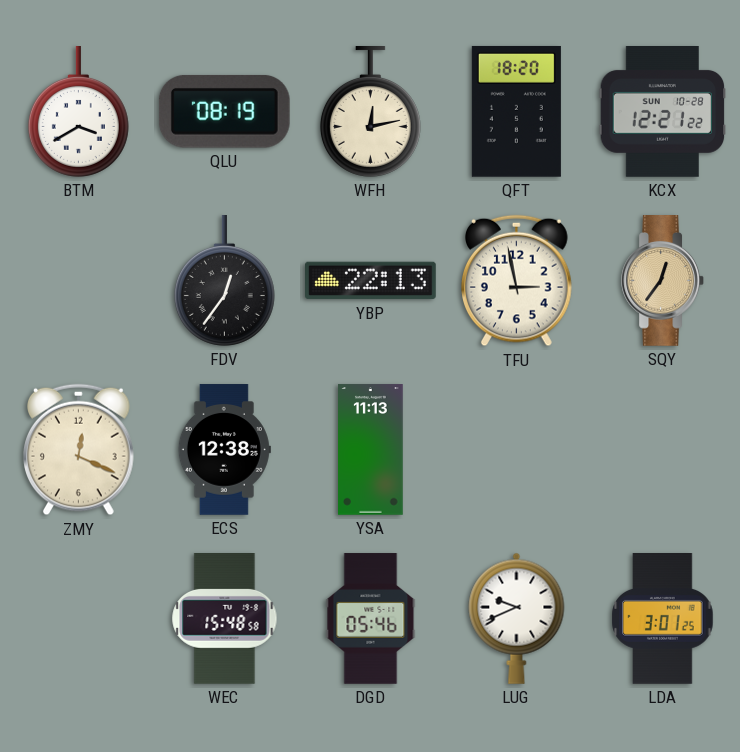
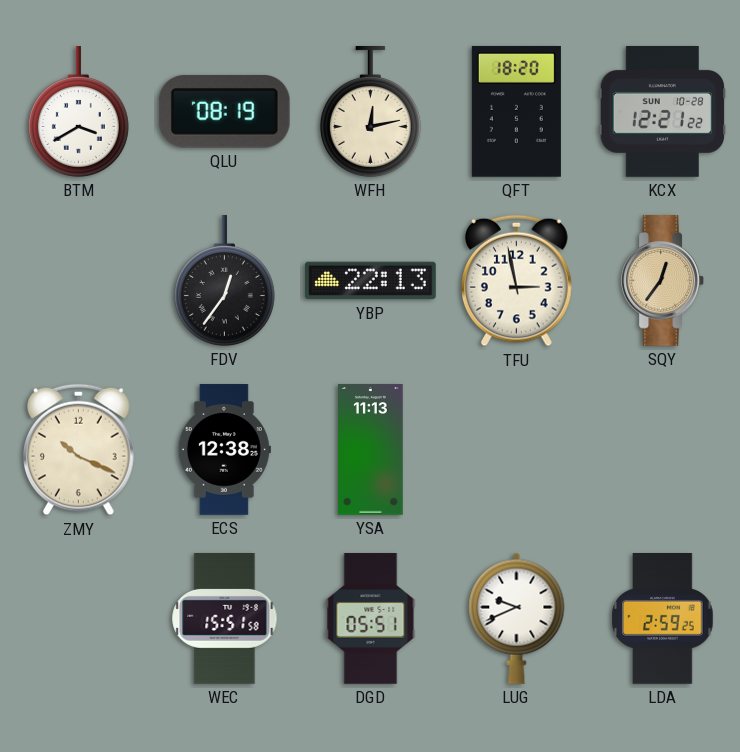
ZMY: 12:19 -> 10:19
WEC: 15:48 -> 15:51
DGD: 05:46 -> 05:51
LDA: 3:01 -> 2:59
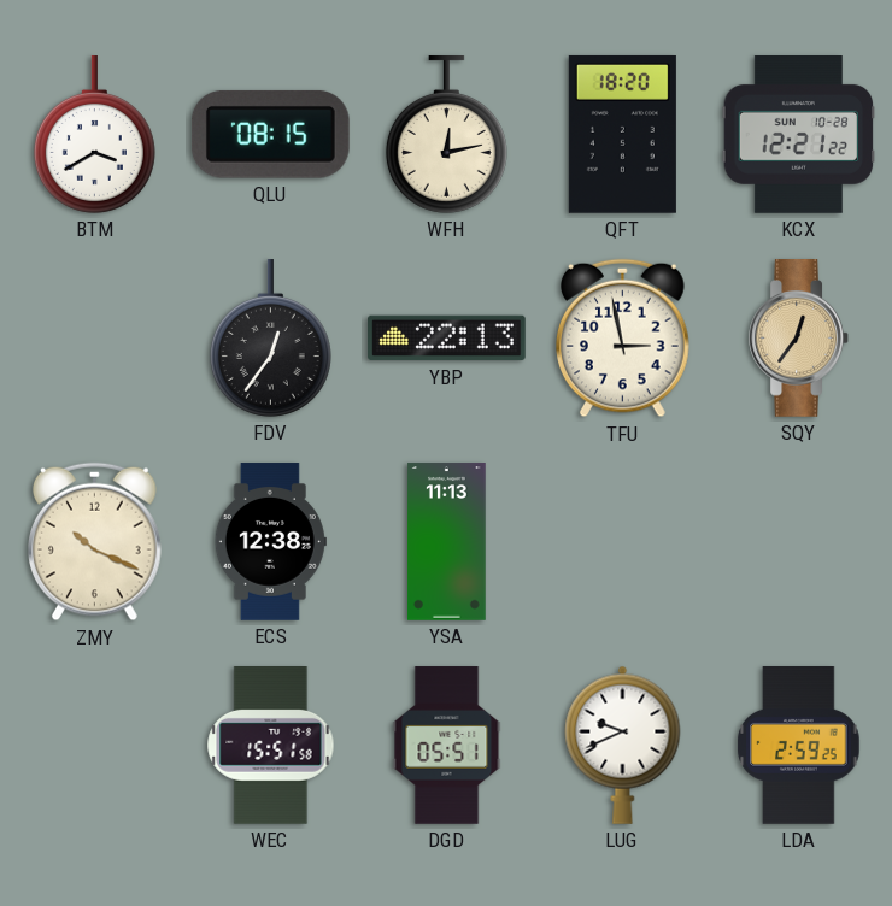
QLU: 08:19 -> 08:15
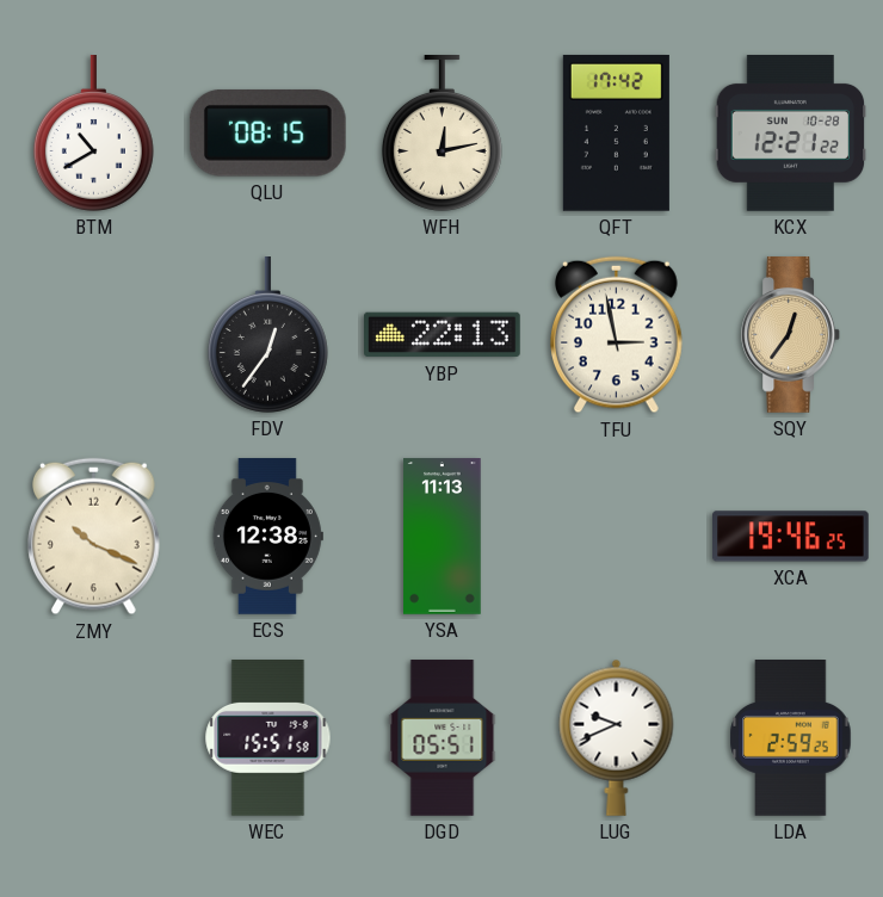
BTM: 3:40 -> 10:40
QFT: 18:20 -> 17:42
XCA: none -> 19:46
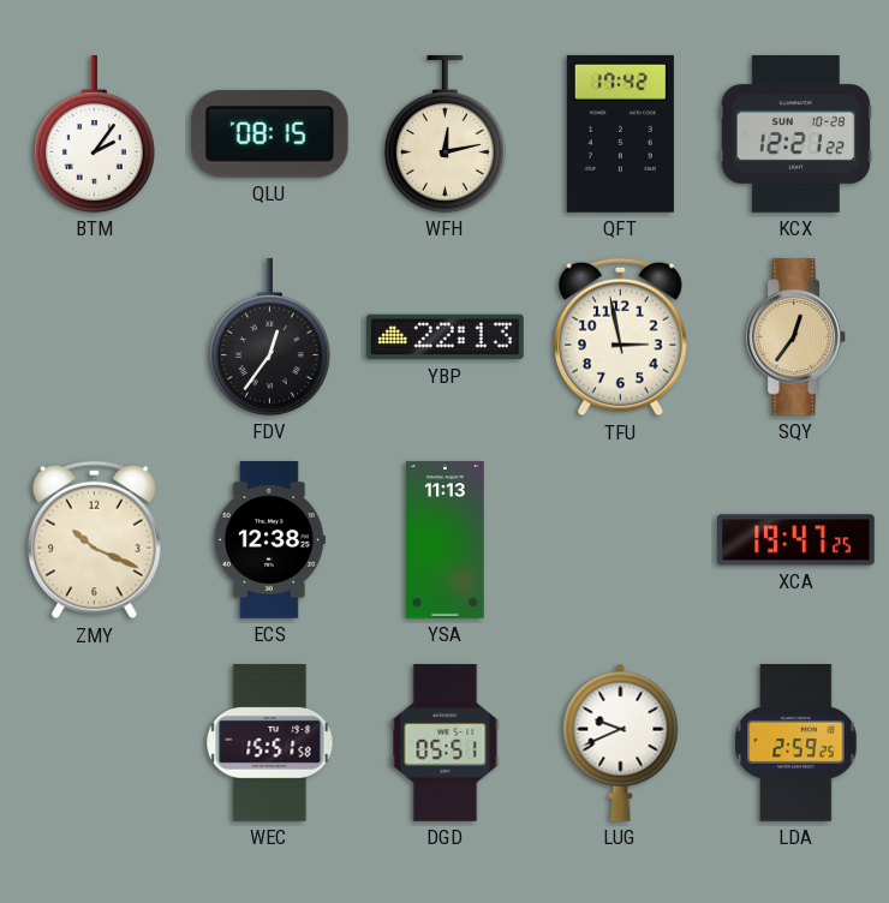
BTM: 10:40 -> 2:06
XCA: 19:46 -> 19:47
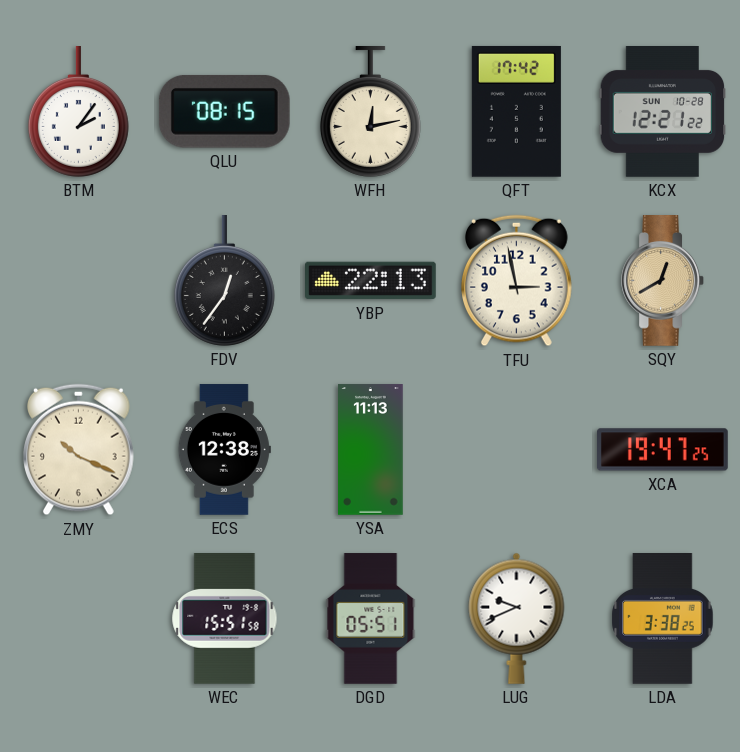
SQY: 12:36 -> 12:40
LDA: 2:59 -> 3:38
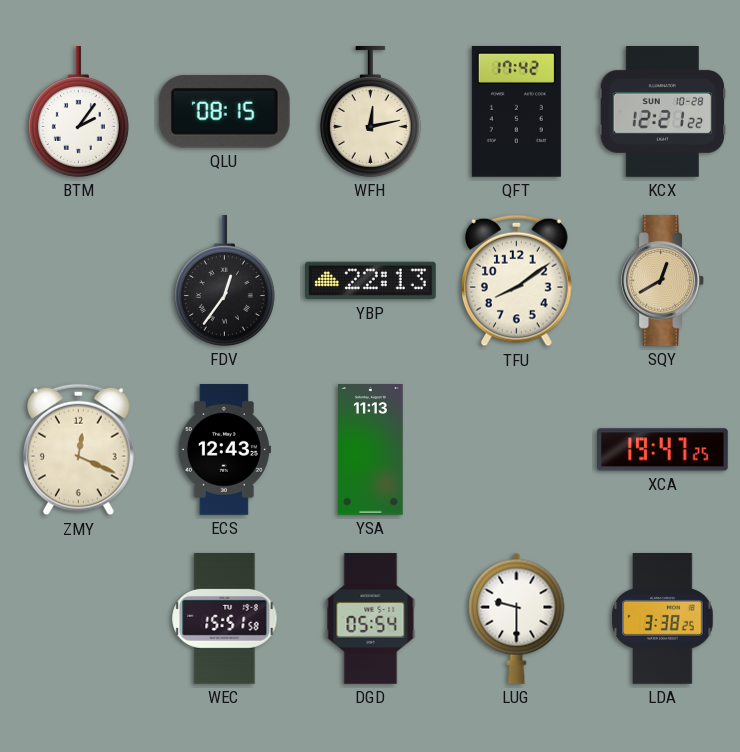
TFU: 2:58 -> 8:09
ZMY: 10:19 -> 12:19
ECS: 12:38 -> 12:43
DGD: 05:51 -> 05:54
LUG: 9:41 -> 9:30
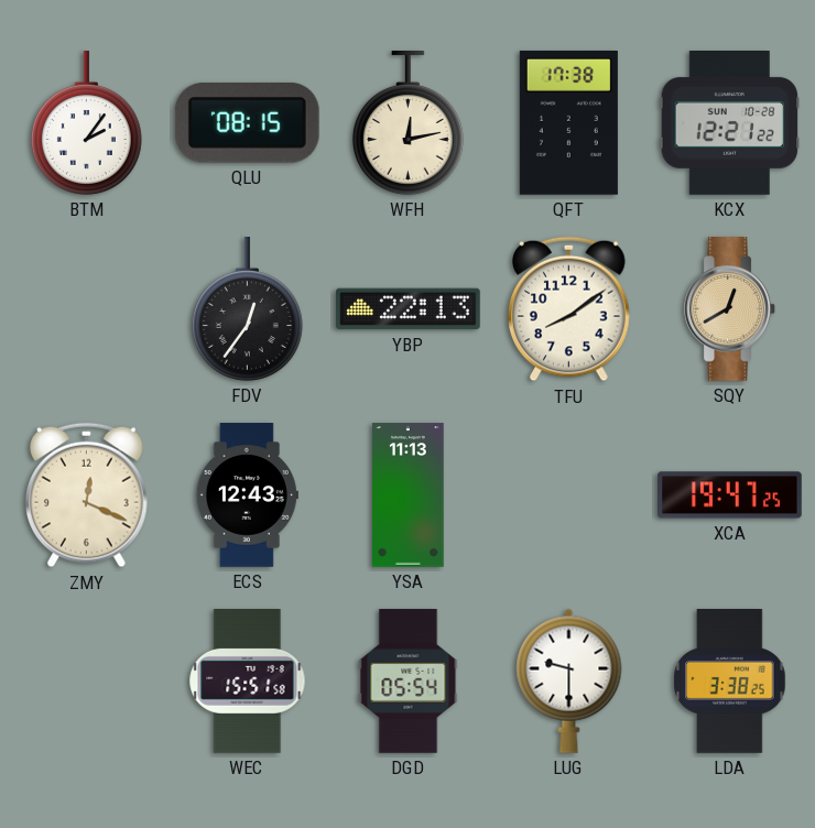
QFT: 17:42 -> 17:38
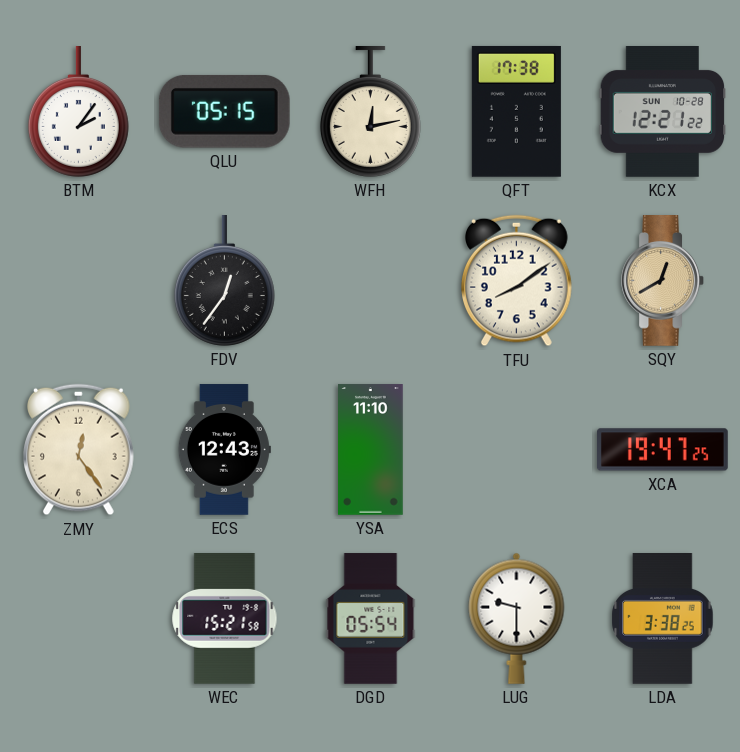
QLU: 08:15 -> 05:15
YBP: 22:13 -> none
ZMY: 12:19 -> 12:24
YSA: 11:13 -> 11:10
WEC: 15:51 -> 15:21
